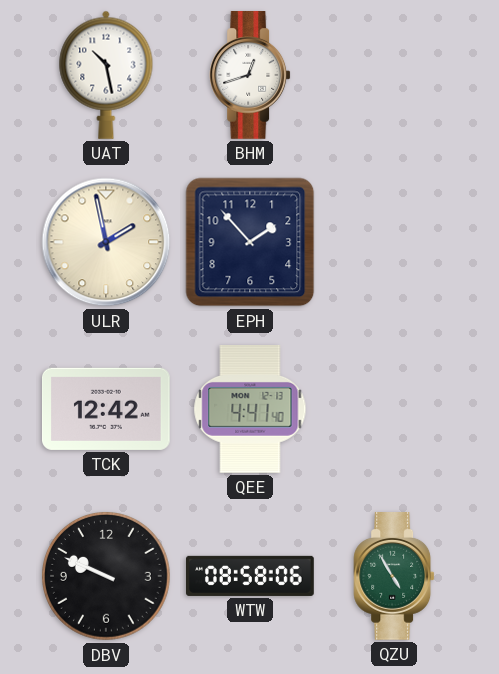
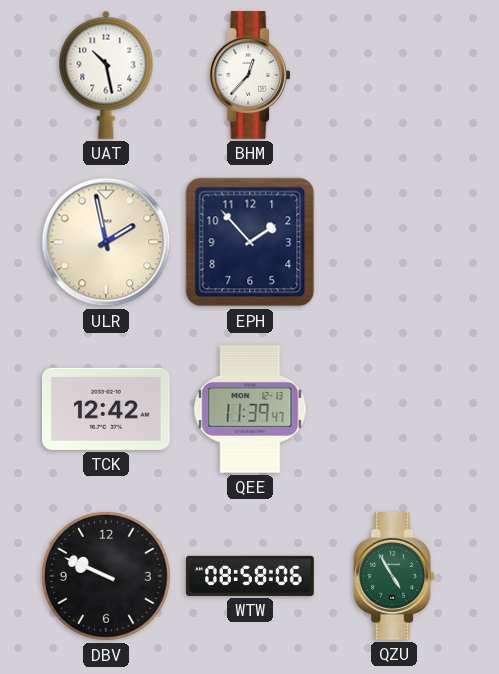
BHM: 12:42 -> 12:37
QEE: 4:41 -> 11:39
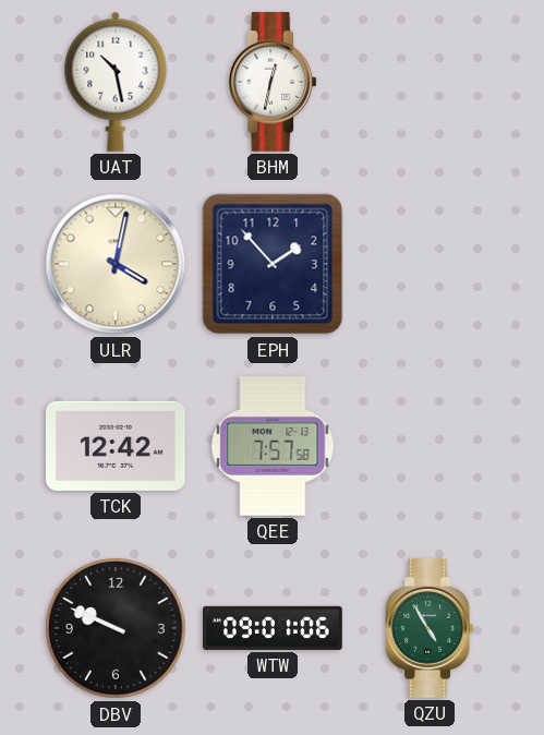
BHM: 12:37 -> 12:32
ULR: 1:58 -> 4:02
QEE: 11:39 -> 7:57
WTW: 08:58 -> 09:01
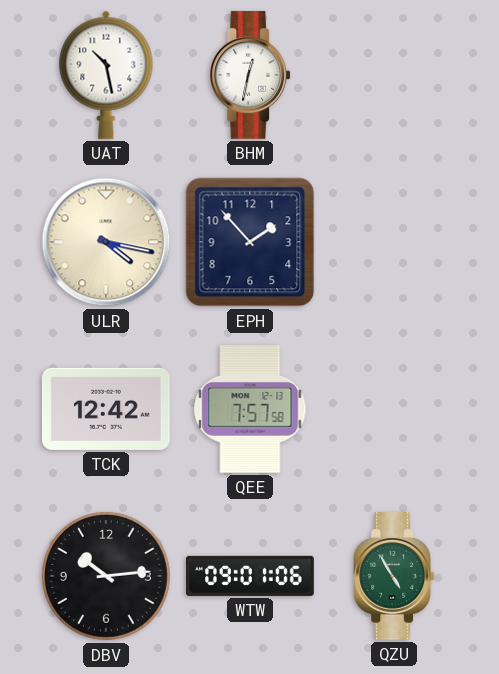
ULR: 4:02 -> 4:17
DBV: 9:49 -> 10:14
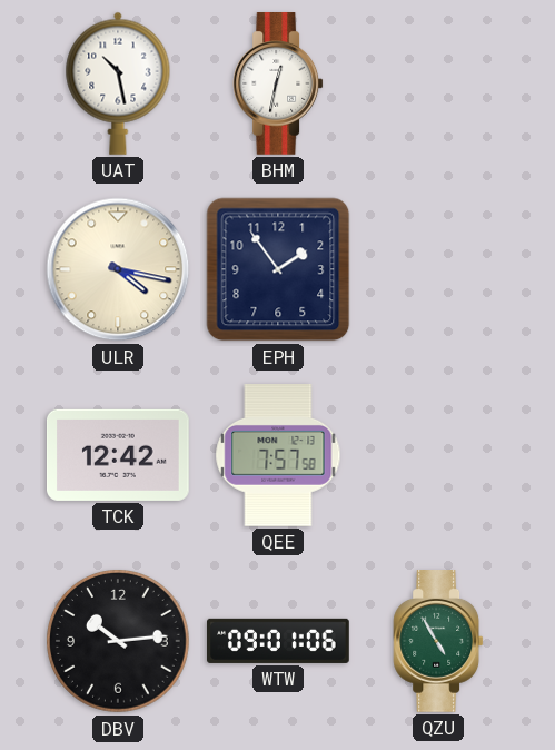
EPH: 1:53 -> 1:54
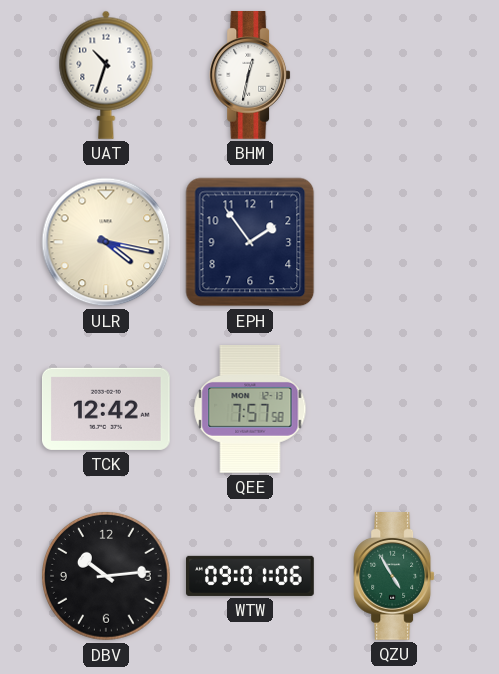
UAT: 10:28 -> 10:33
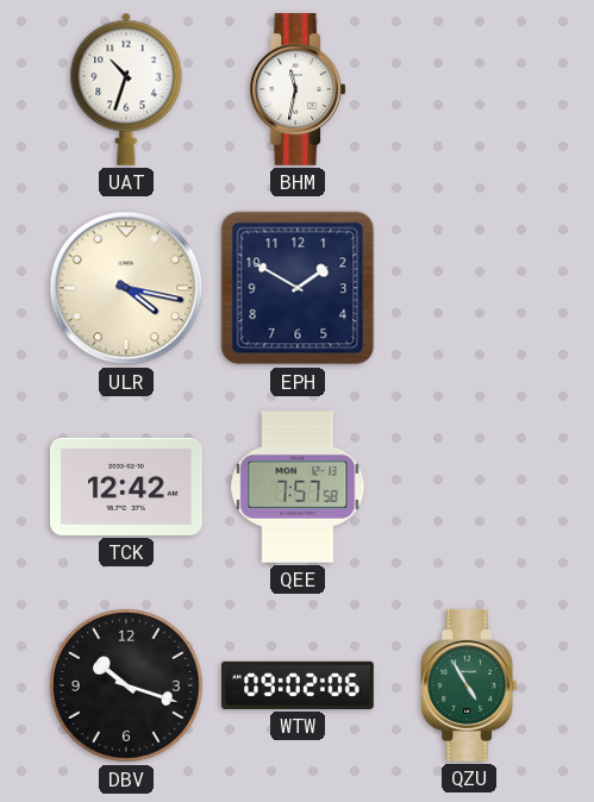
BHM: 12:32 -> 11:32
EPH: 1:54 -> 1:50
DBV: 10:14 -> 10:18
WTW: 09:01 -> 09:02
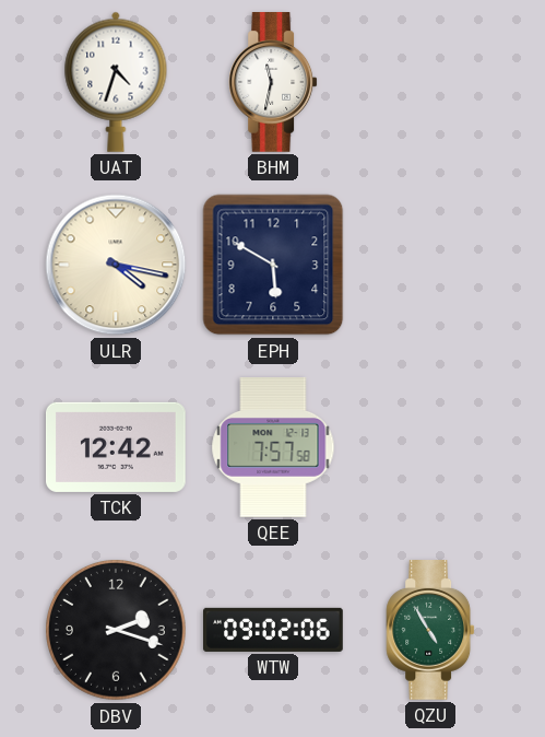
UAT: 10:33 -> 4:33
EPH: 1:50 -> 5:50
DBV: 10:18 -> 2:18
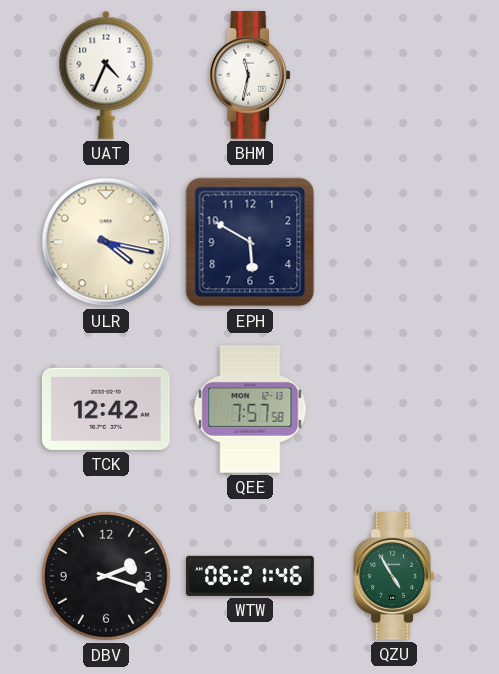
UAT: 4:33 -> 4:34
WTW: 09:02 -> 06:21
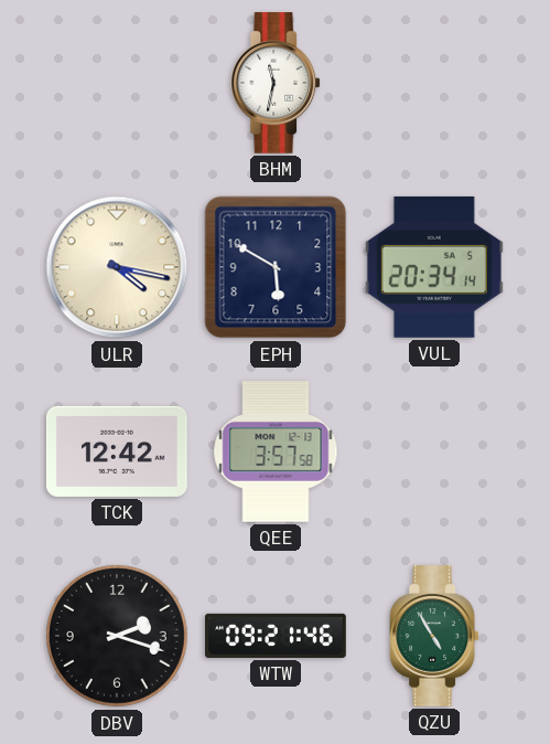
UAT: 4:34 -> none
VUL: none -> 20:34
QEE: 7:57 -> 3:57
WTW: 06:21 -> 09:21
